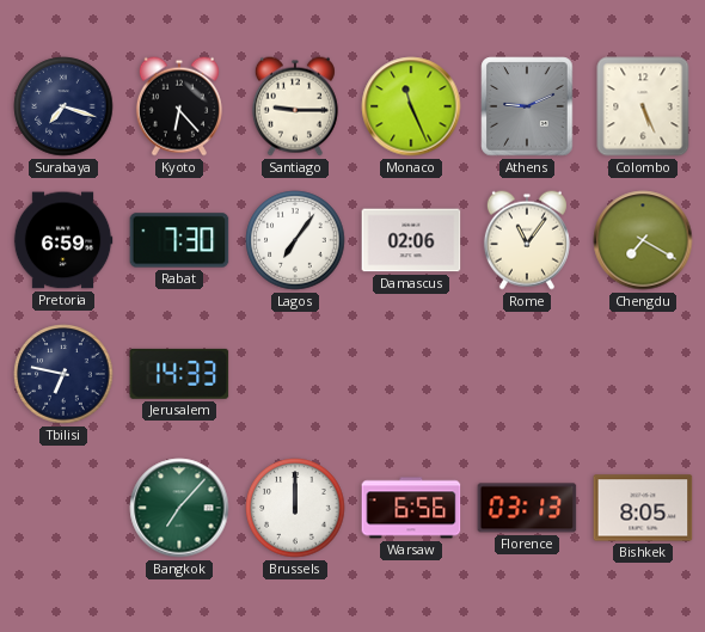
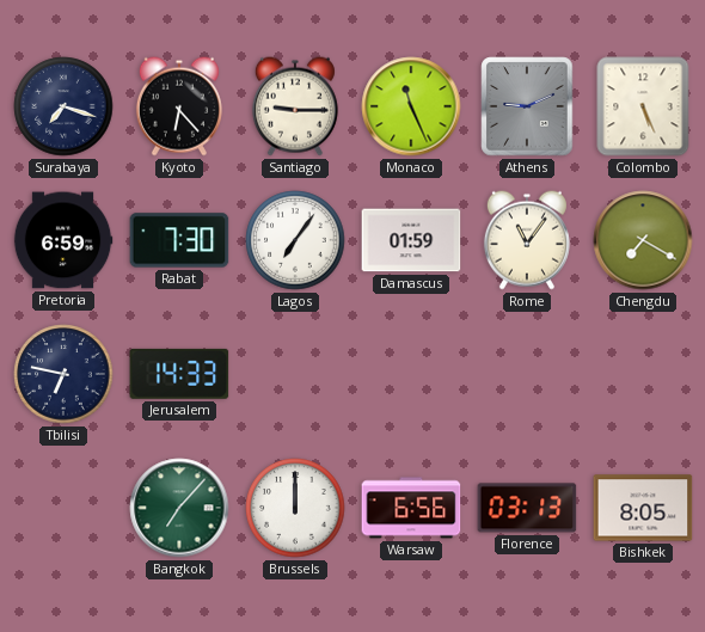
Damascus: 02:06 -> 01:59
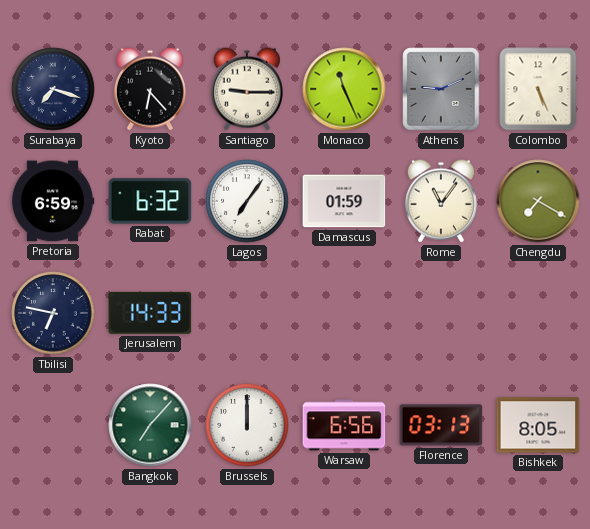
Rabat: 7:30 -> 6:32
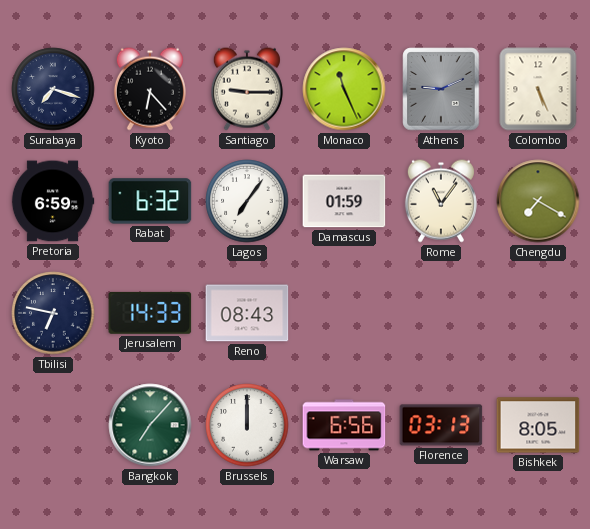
Reno: none -> 08:43
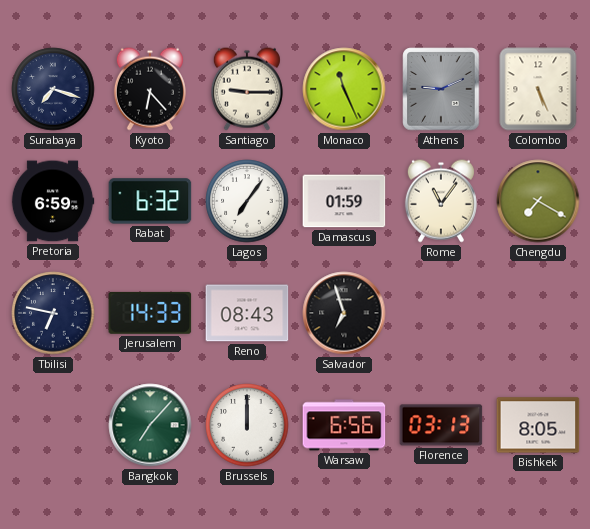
Salvador: none -> 6:57
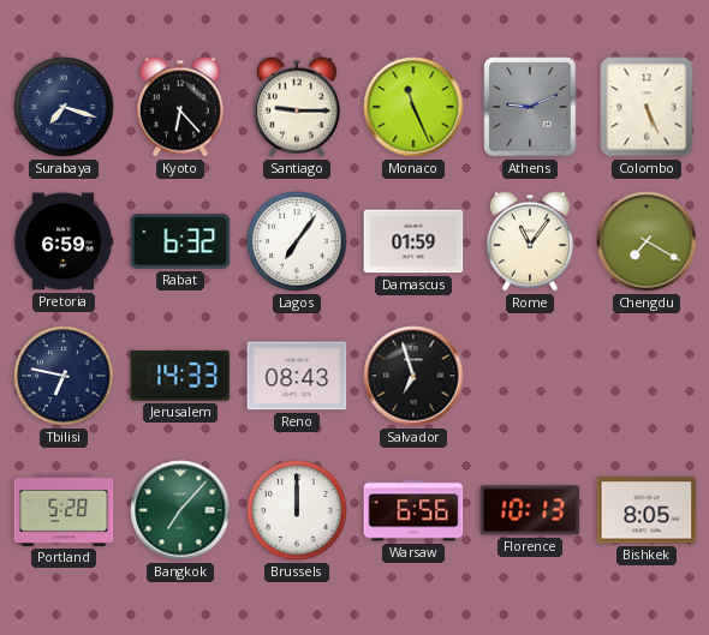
Portland: none -> 5:28
Florence: 03:13 -> 10:13
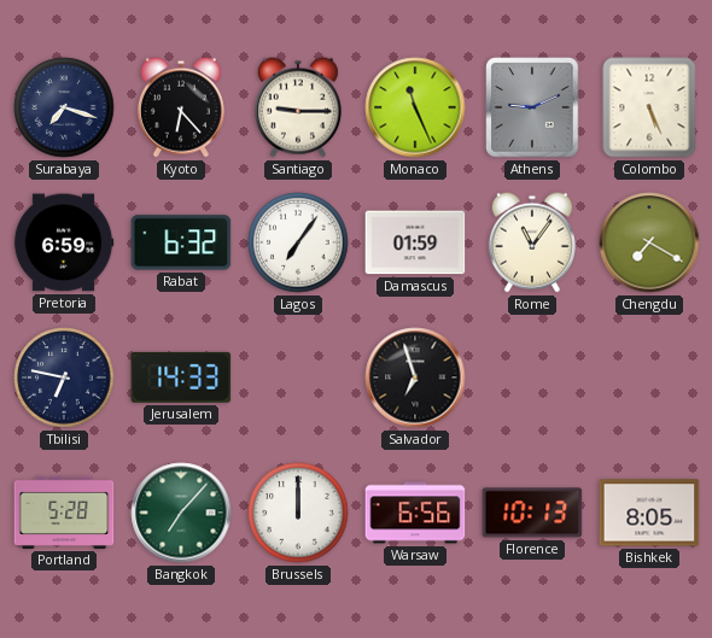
Reno: 08:43 -> none
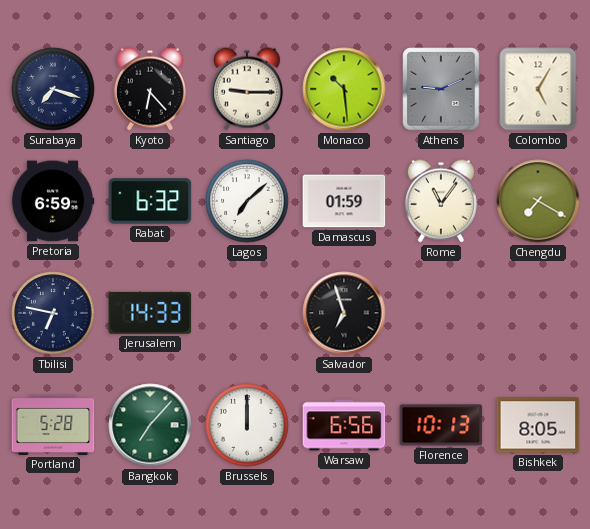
Monaco: 11:26 -> 10:29
Colombo: 5:26 -> 5:05
Lagos: 7:06 -> 7:08
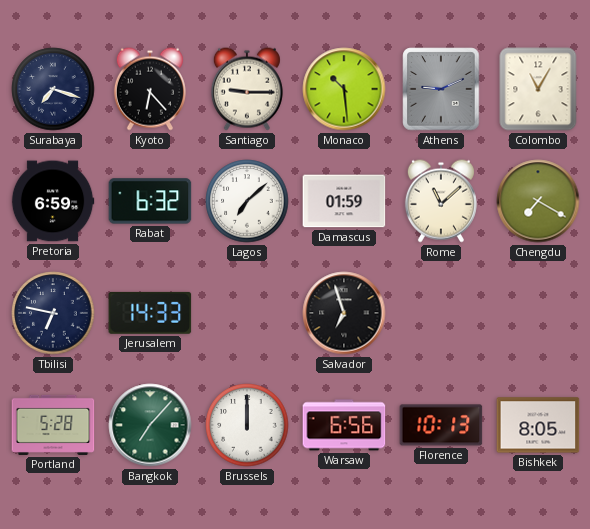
Colombo: 5:05 -> 11:05
Rome: 11:06 -> 11:08
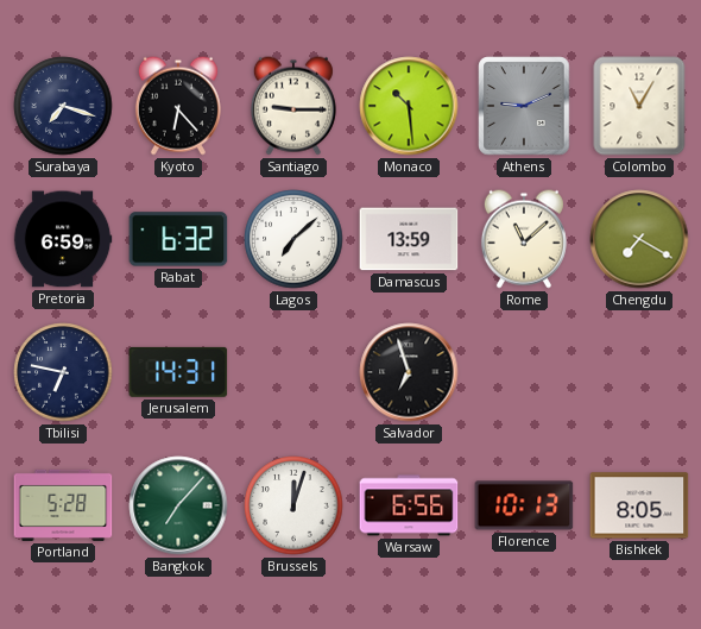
Damascus: 01:59 -> 13:59
Jerusalem: 14:33 -> 14:31
Brussels: 12:00 -> 12:03
